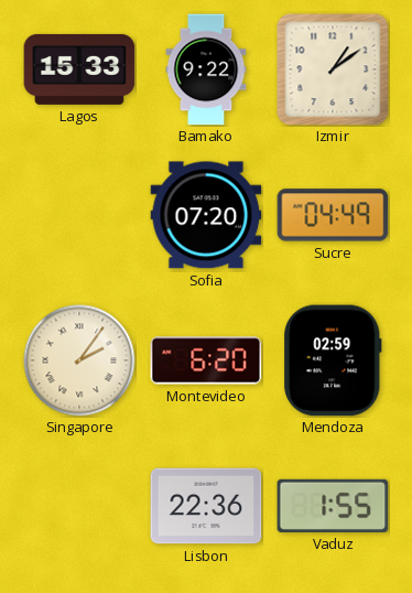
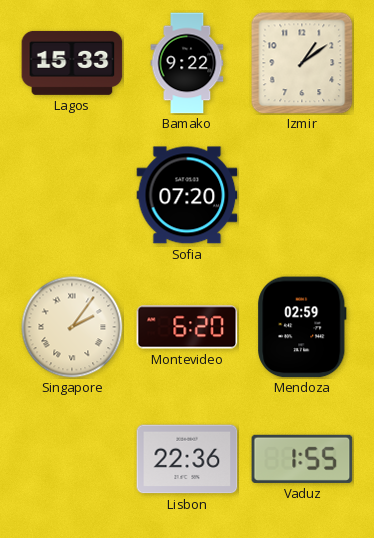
Sucre: 04:49 -> none
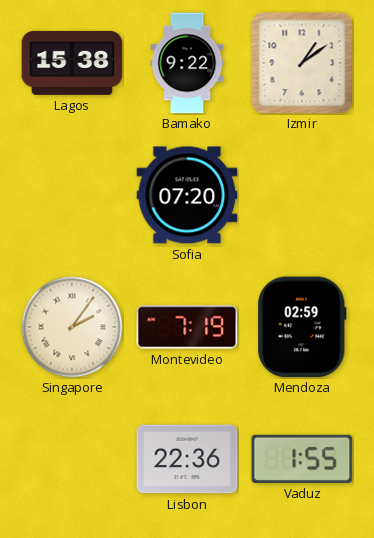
Lagos: 15:33 -> 15:38
Montevideo: 6:20 -> 7:19
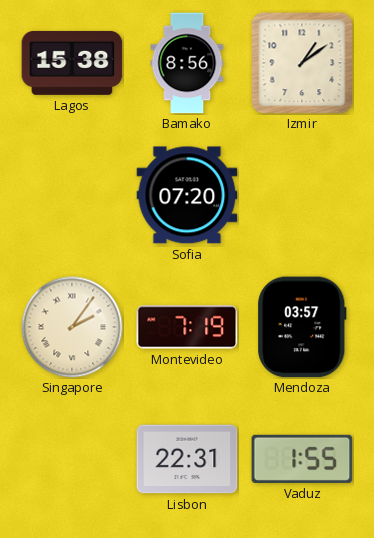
Bamako: 9:22 -> 8:56
Mendoza: 02:59 -> 03:57
Lisbon: 22:36 -> 22:31
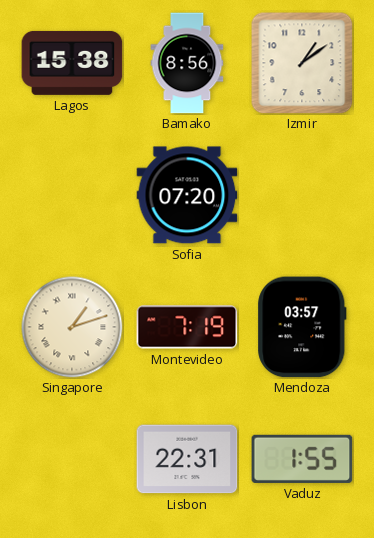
Singapore: 2:06 -> 1:12
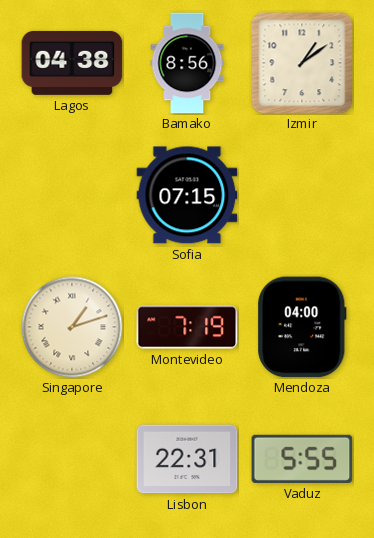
Lagos: 15:38 -> 04:38
Sofia: 07:20 -> 07:15
Mendoza: 03:57 -> 04:00
Vaduz: 1:55 -> 5:55
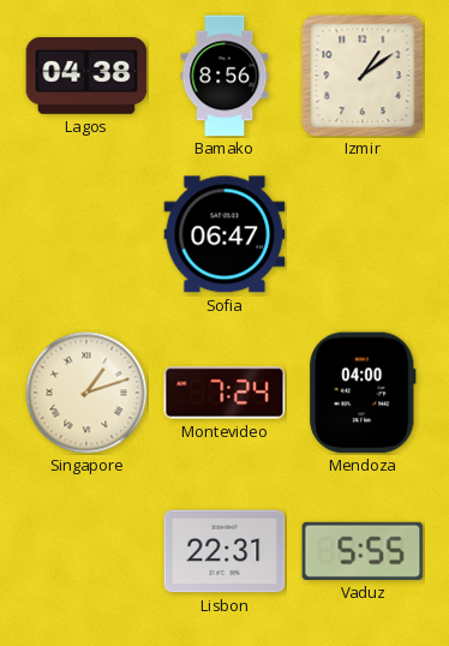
Sofia: 07:15 -> 06:47
Montevideo: 7:19 -> 7:24
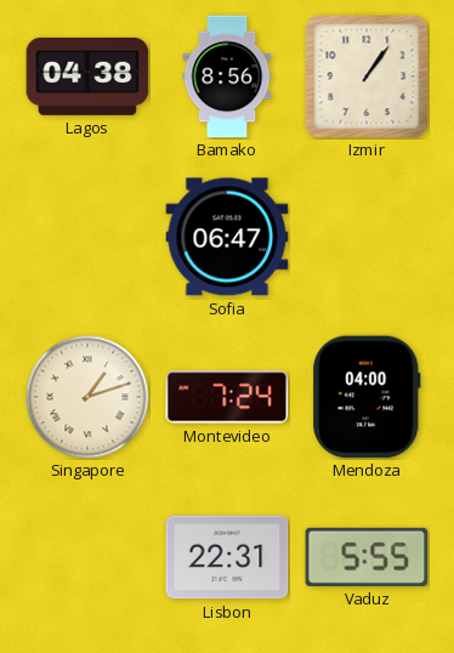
Izmir: 1:09 -> 1:06
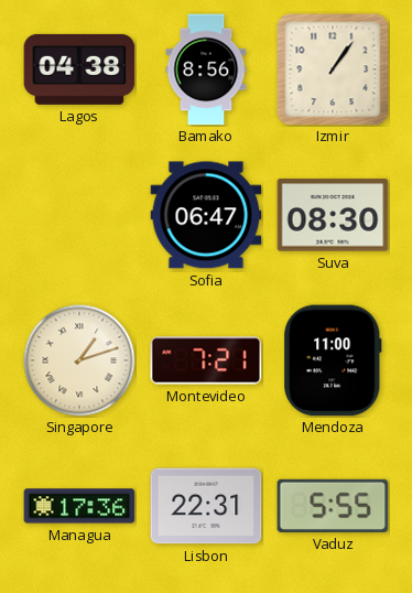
Suva: none -> 08:30
Montevideo: 7:24 -> 7:21
Mendoza: 04:00 -> 11:00
Managua: none -> 17:36
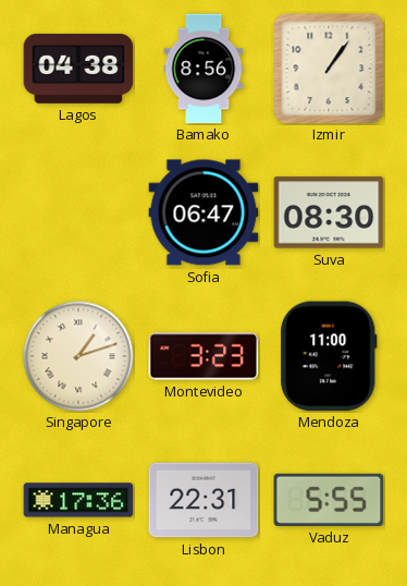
Montevideo: 7:21 -> 3:23
